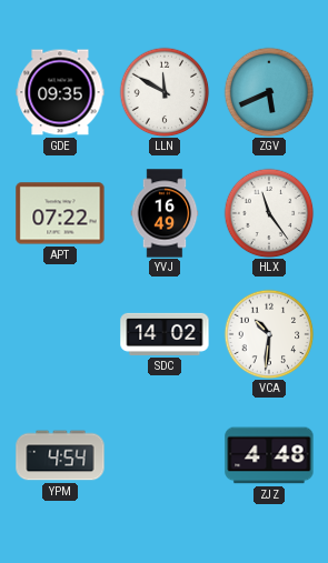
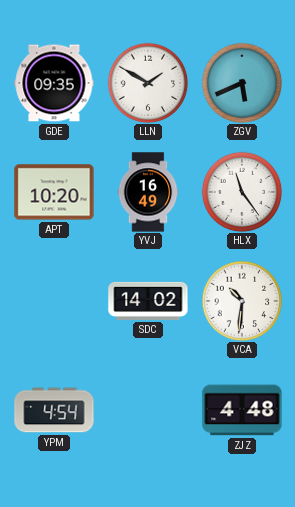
LLN: 11:50 -> 1:50
APT: 07:22 -> 10:20
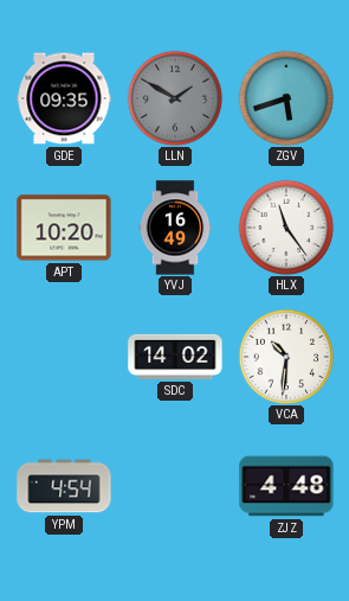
LLN dial: white -> grey
ZGV: 5:41 -> 5:42
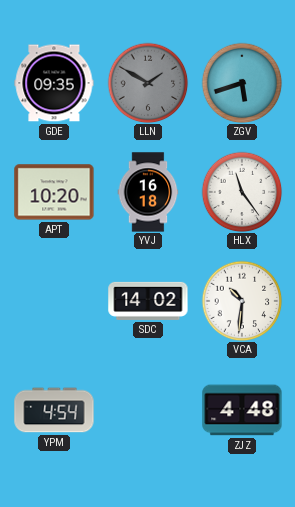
YVJ: 16:49 -> 16:18
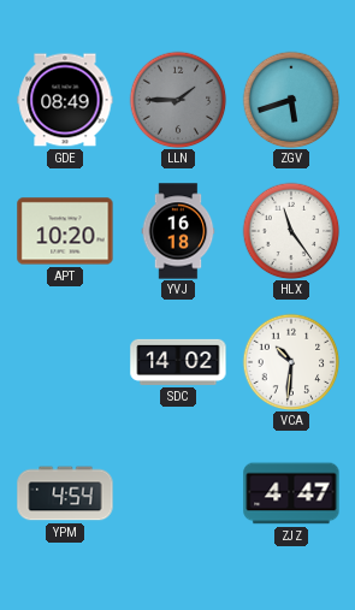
GDE: 09:35 -> 08:49
LLN: 1:50 -> 1:45
ZJZ: 4:48 -> 4:47
